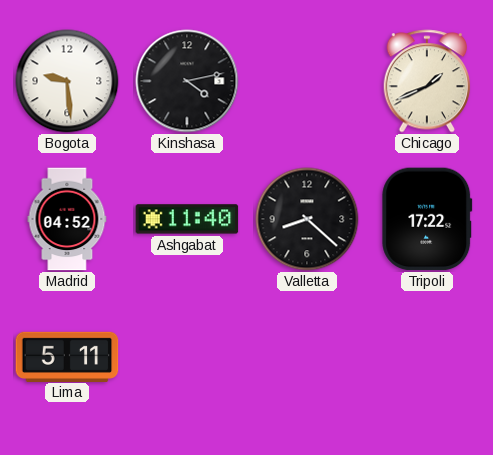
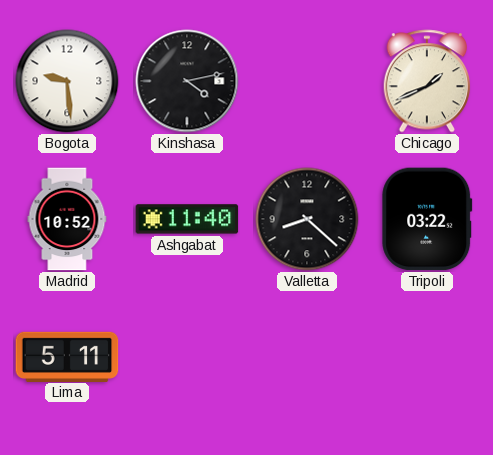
Madrid: 04:52 -> 10:52
Tripoli: 17:22 -> 03:22
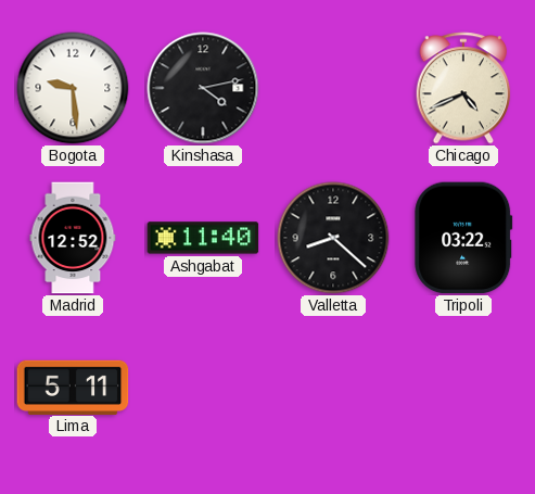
Chicago: 1:41 -> 4:41
Madrid: 10:52 -> 12:52
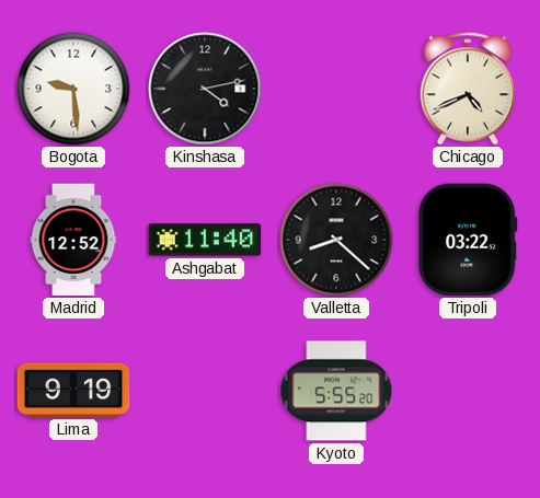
Lima: 5:11 -> 9:19
Kyoto: none -> 5:55
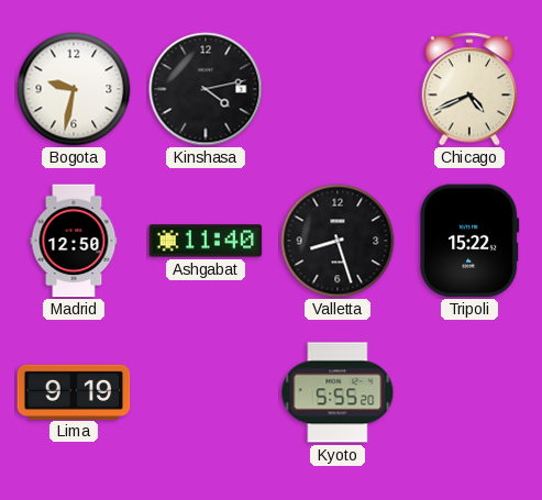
Bogota: 9:29 -> 9:32
Madrid: 12:52 -> 12:50
Valletta: 8:22 -> 8:27
Tripoli: 03:22 -> 15:22
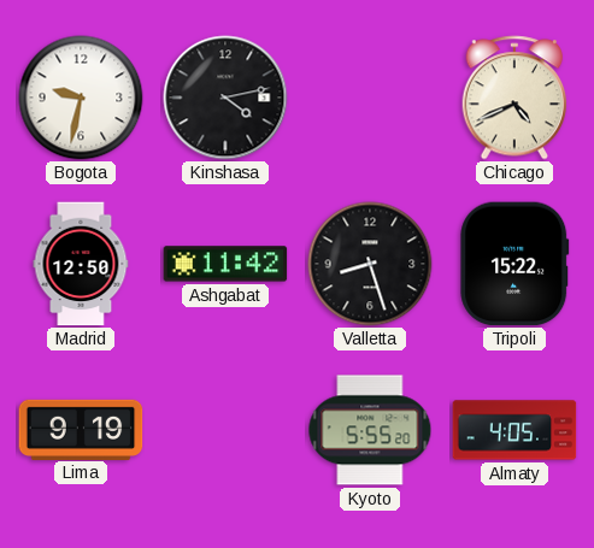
Ashgabat: 11:40 -> 11:42
Almaty: none -> 4:05
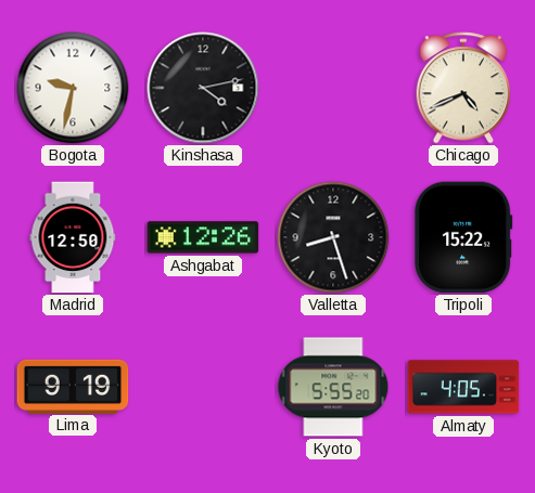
Ashgabat: 11:42 -> 12:26
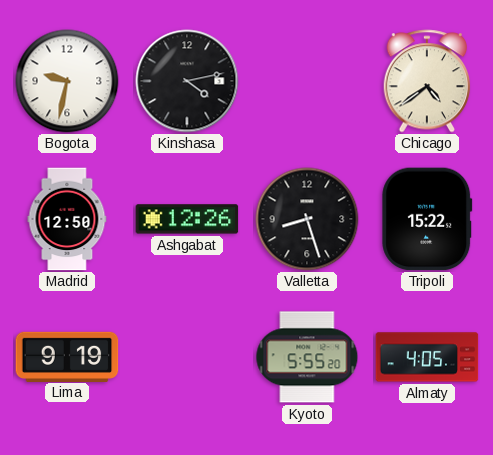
Chicago: 4:41 -> 4:39
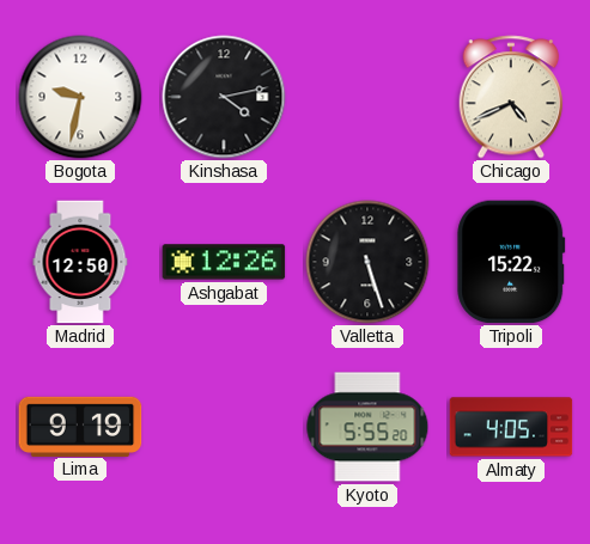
Chicago: 4:39 -> 4:41
Valletta: 8:27 -> 5:27
